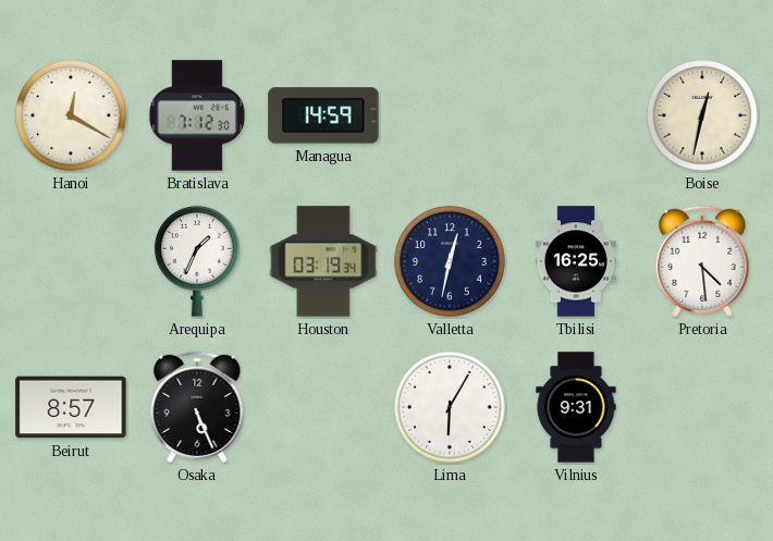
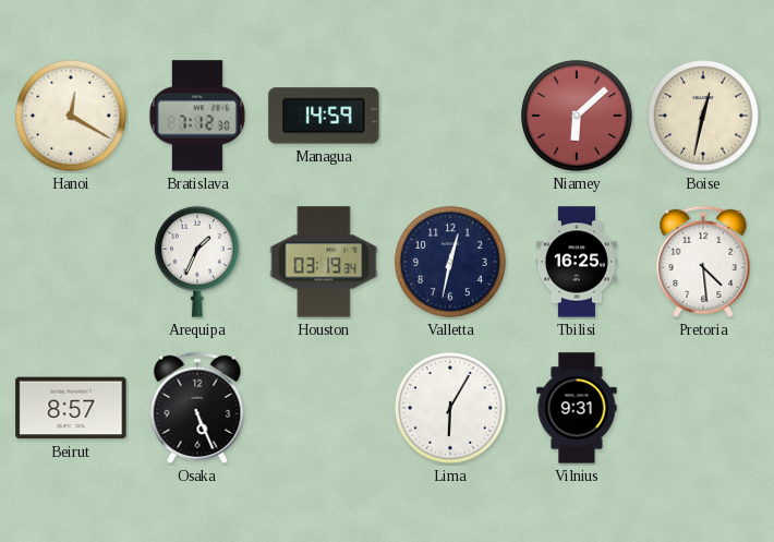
Niamey: none -> 6:08
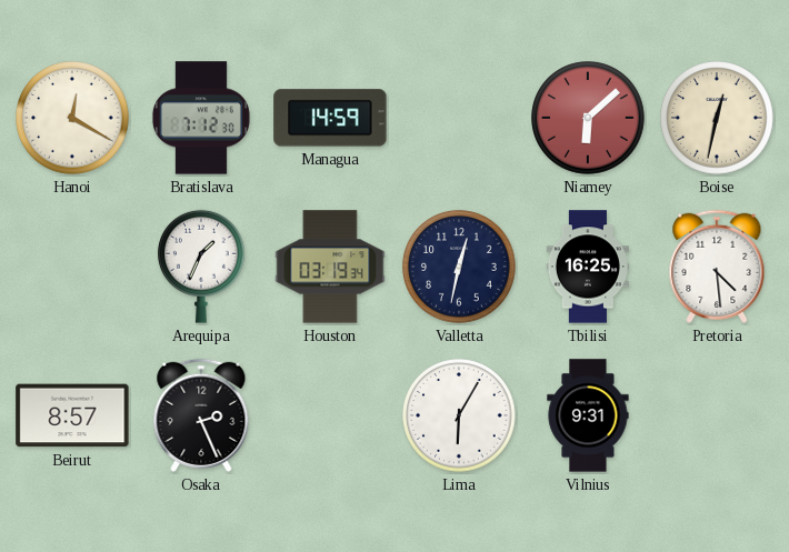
Osaka: 5:26 -> 2:26
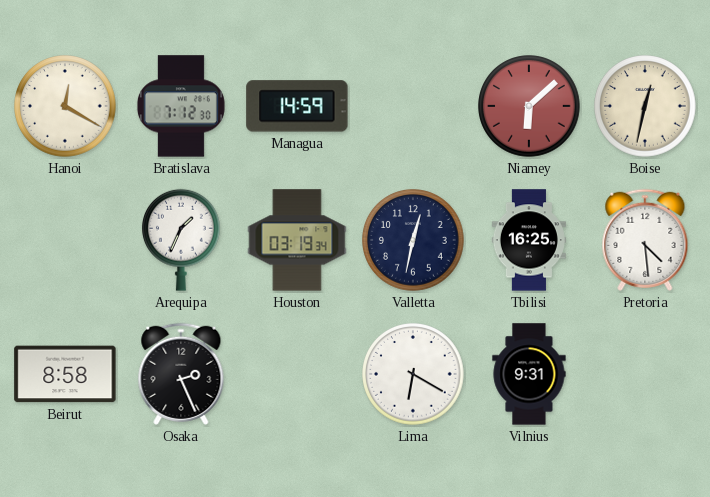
Beirut: 8:57 -> 8:58
Lima: 6:05 -> 6:20
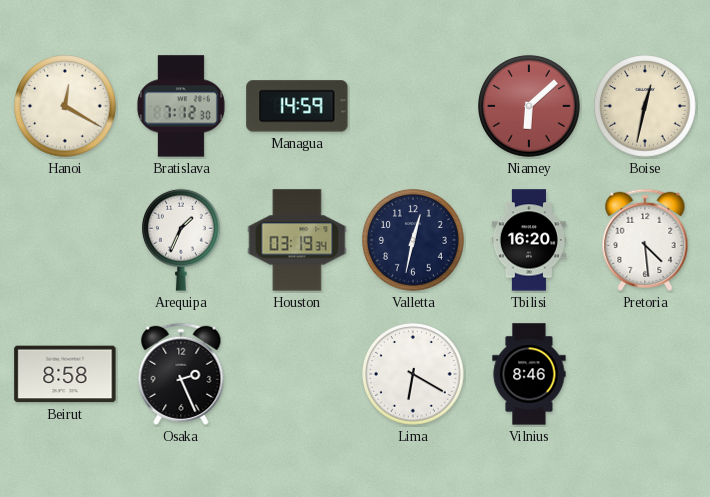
Tbilisi: 16:25 -> 16:20
Vilnius: 9:31 -> 8:46
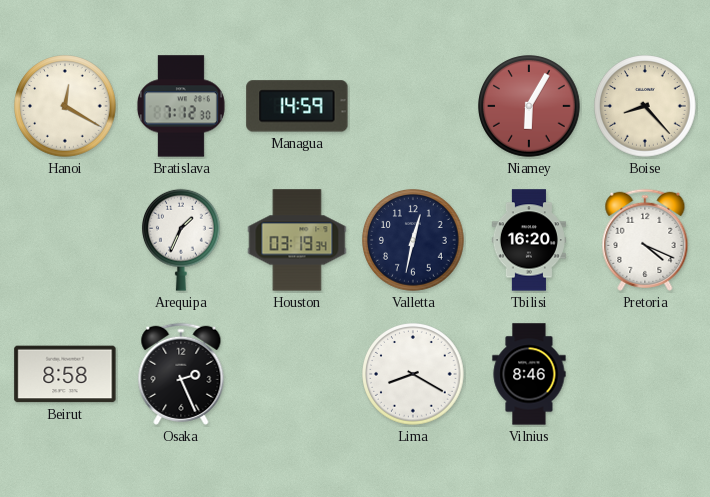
Niamey: 6:08 -> 6:05
Boise: 12:32 -> 8:23
Pretoria: 4:29 -> 4:19
Lima: 6:20 -> 8:20
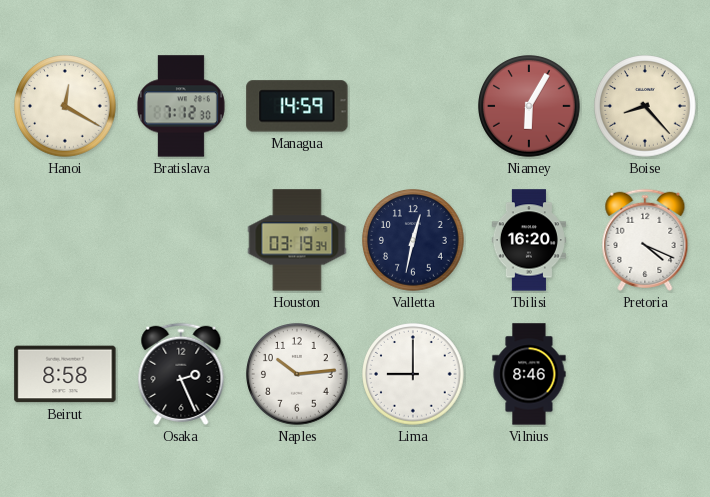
Arequipa: 1:34 -> none
Naples: none -> 10:14
Lima: 8:20 -> 9:00
